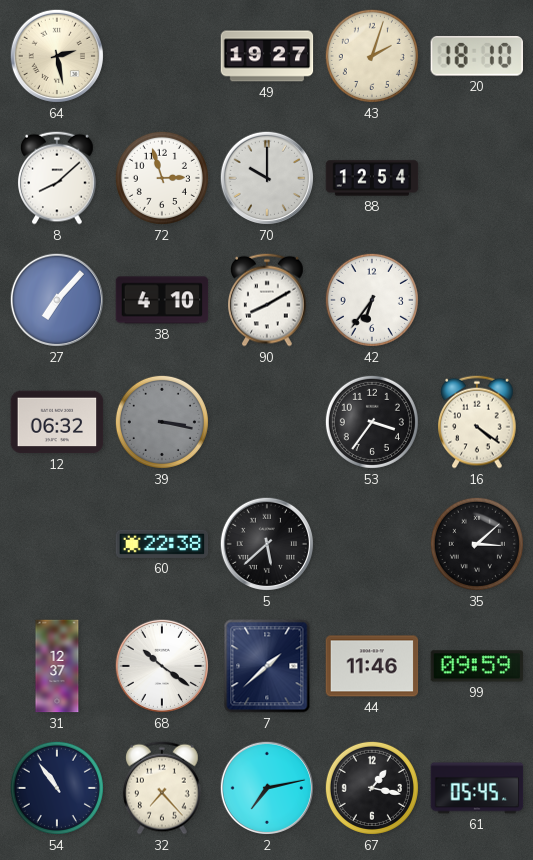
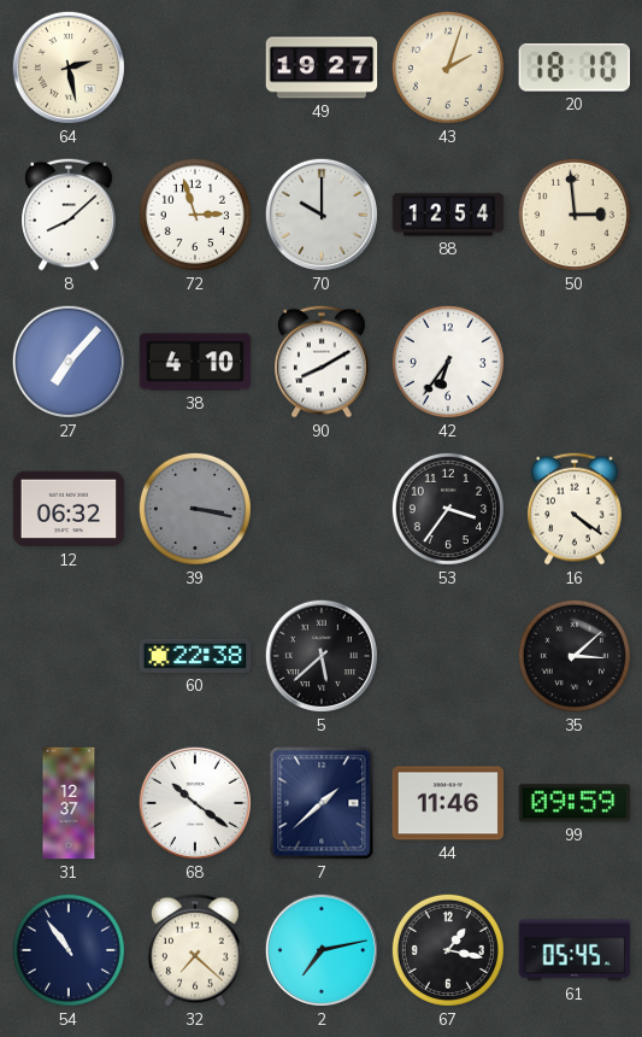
50: none -> 2:59
32: 7:23 -> 7:22
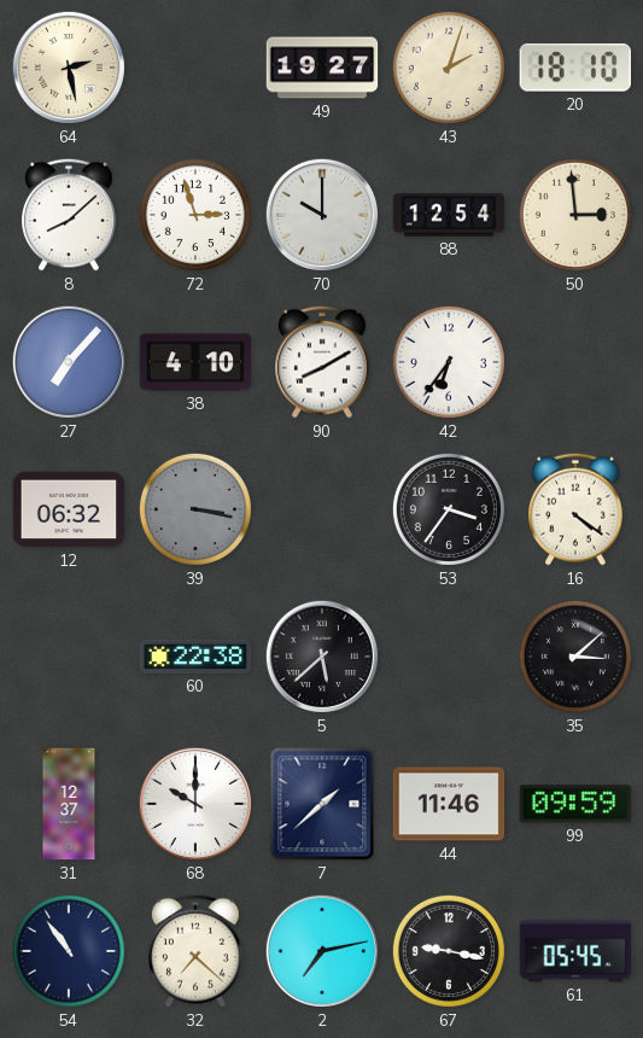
68: 10:21 -> 10:00
67: 1:17 -> 9:17
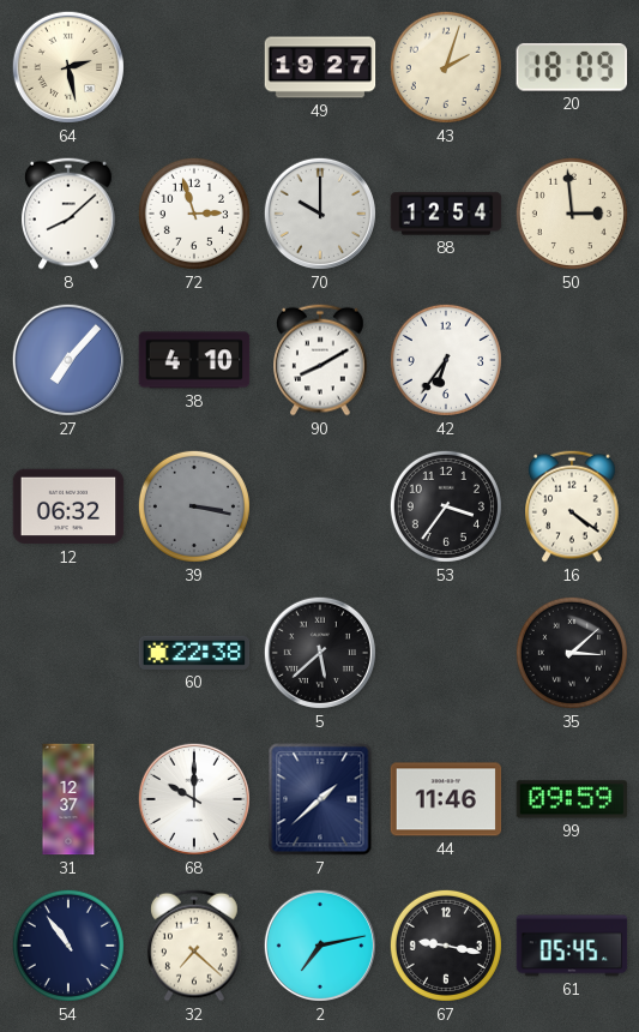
20: 18:10 -> 18:09
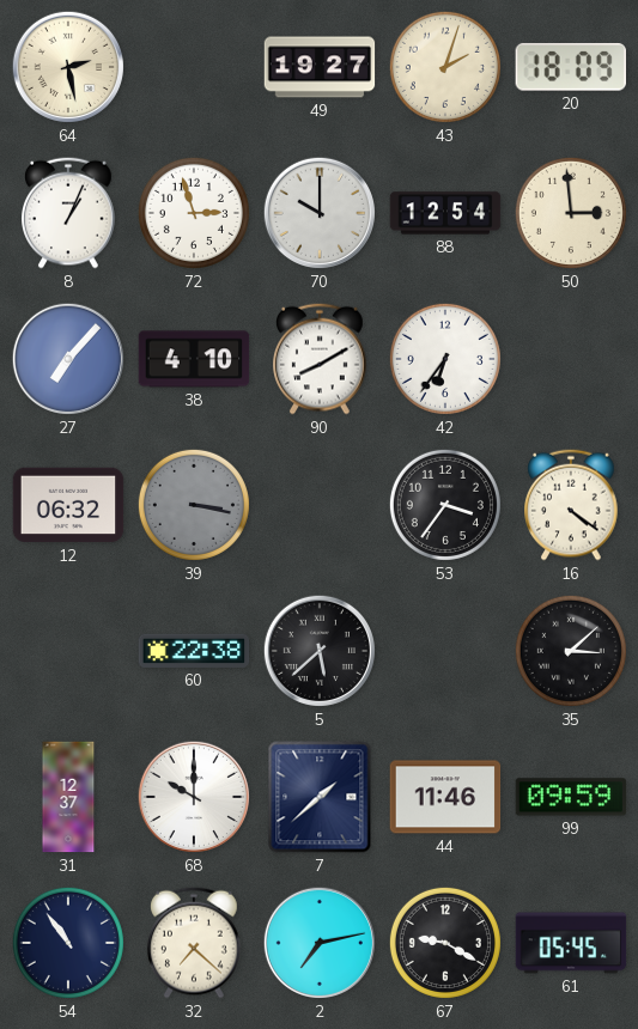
8: 8:08 -> 1:04
67: 9:17 -> 9:20
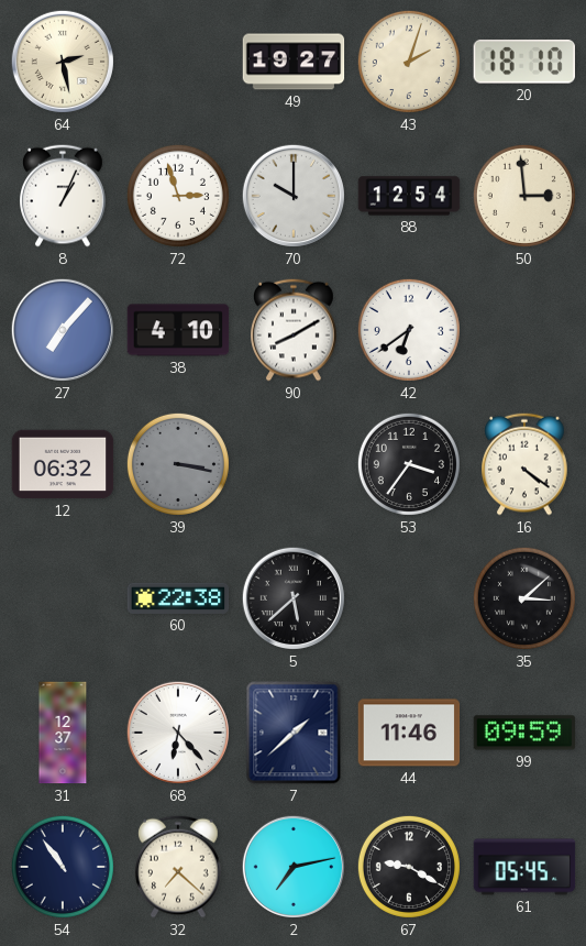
20: 18:09 -> 18:10
42: 6:36 -> 6:39
68: 10:00 -> 6:23
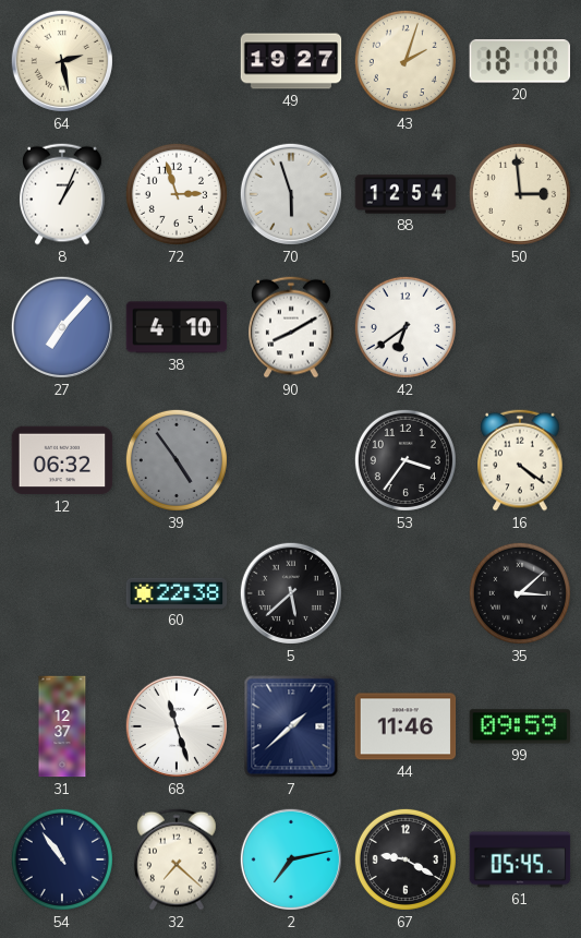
70: 10:00 -> 5:57
39: 3:17 -> 4:54
68: 6:23 -> 11:27
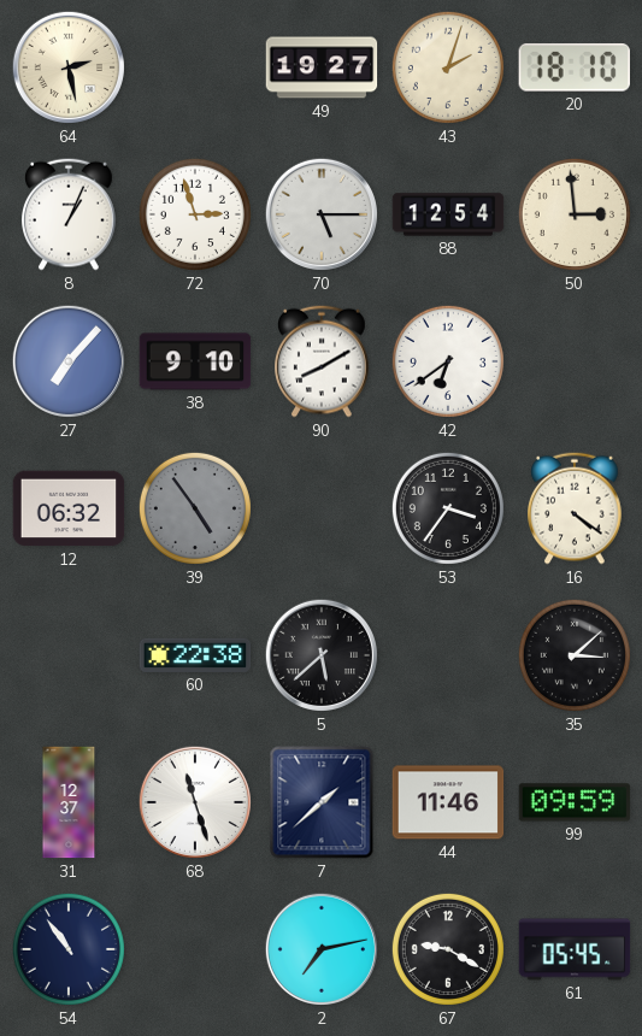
70: 5:57 -> 5:15
38: 4:10 -> 9:10
32: 7:22 -> none
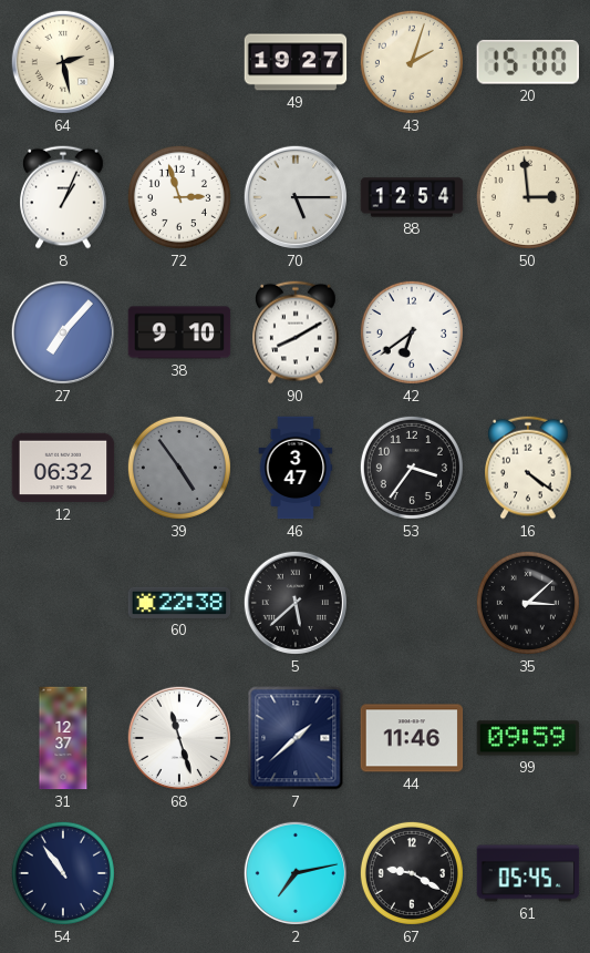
20: 18:10 -> 15:00
46: none -> 3:47
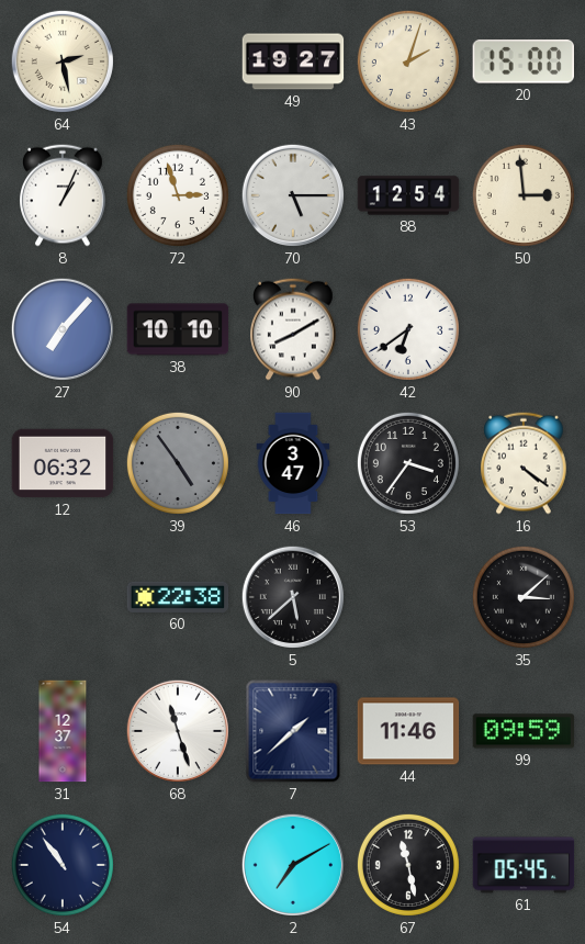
38: 9:10 -> 10:10
2: 7:13 -> 7:10
67: 9:20 -> 11:28
